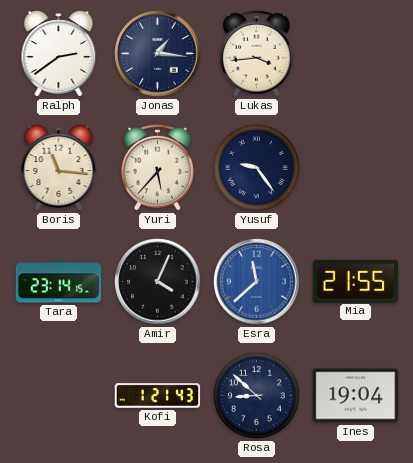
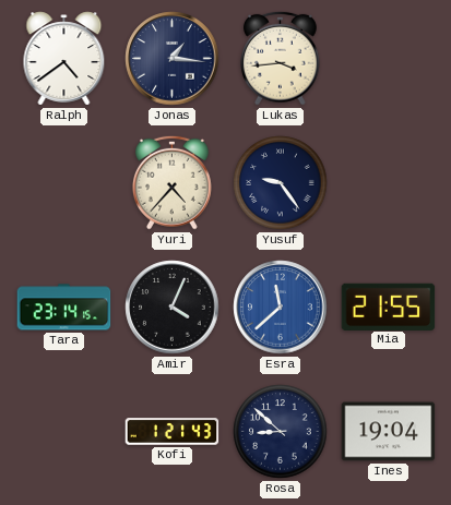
Ralph: 2:39 -> 4:39
Boris: 11:16 -> none
Yuri: 5:37 -> 4:37
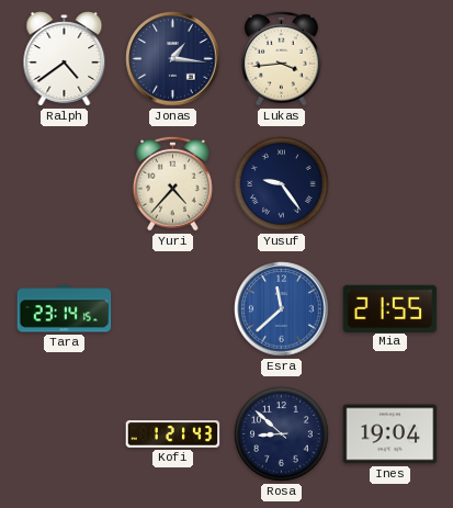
Amir: 4:04 -> none
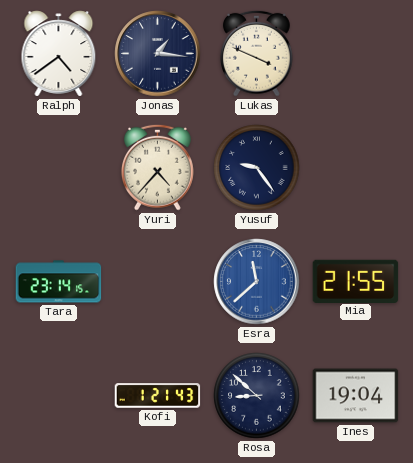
Lukas: 3:44 -> 3:49
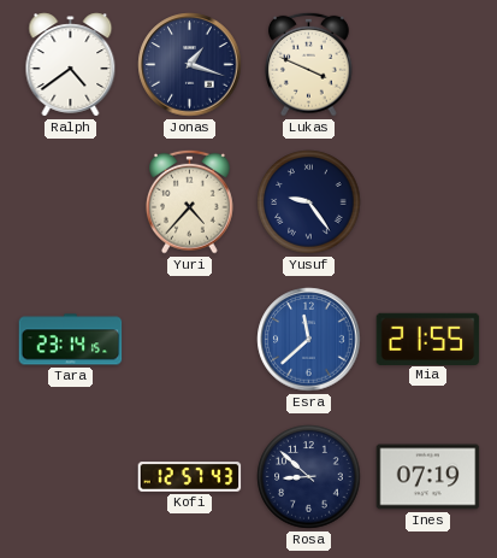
Jonas: 1:16 -> 1:18
Kofi: 1:21 -> 12:57
Ines: 19:04 -> 07:19
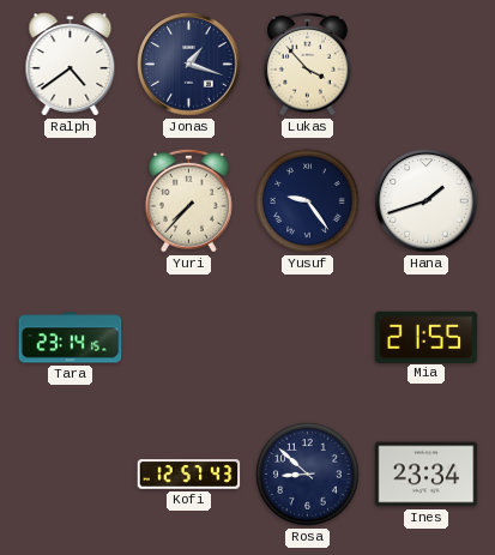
Lukas: 3:49 -> 3:53
Yuri: 4:37 -> 7:37
Hana: none -> 1:42
Esra: 11:38 -> none
Ines: 07:19 -> 23:34
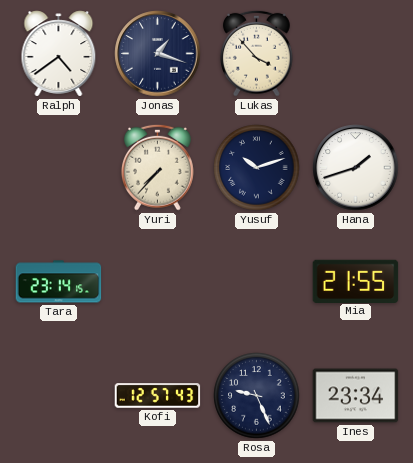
Yusuf: 9:24 -> 10:12
Rosa: 8:52 -> 9:26
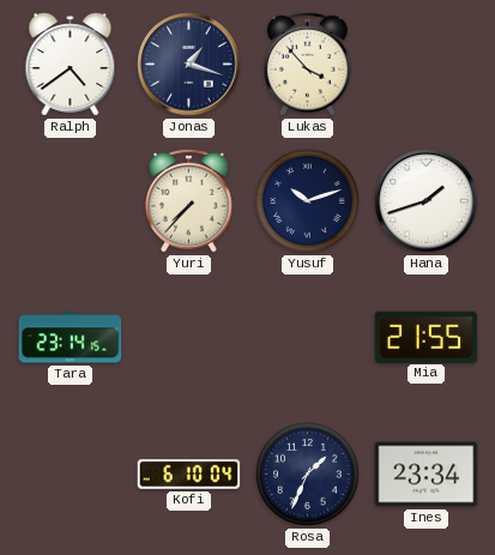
Kofi: 12:57 -> 6:10
Rosa: 9:26 -> 1:34
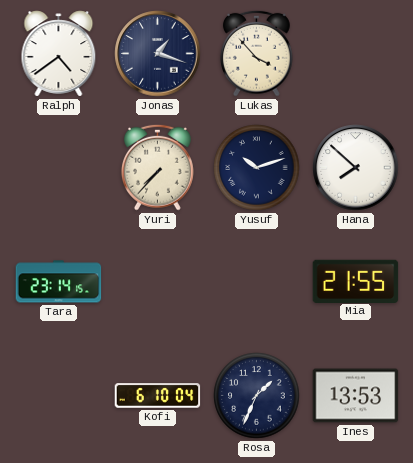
Hana: 1:42 -> 7:52
Ines: 23:34 -> 13:53
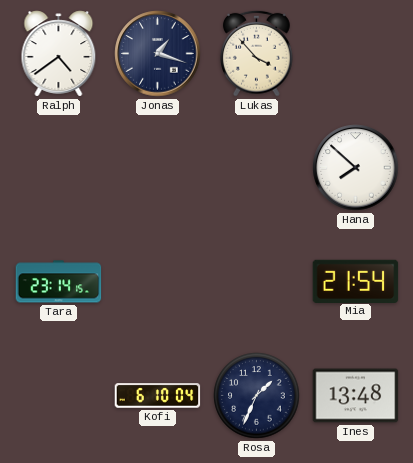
Yuri: 7:37 -> none
Yusuf: 10:12 -> none
Mia: 21:55 -> 21:54
Ines: 13:53 -> 13:48
